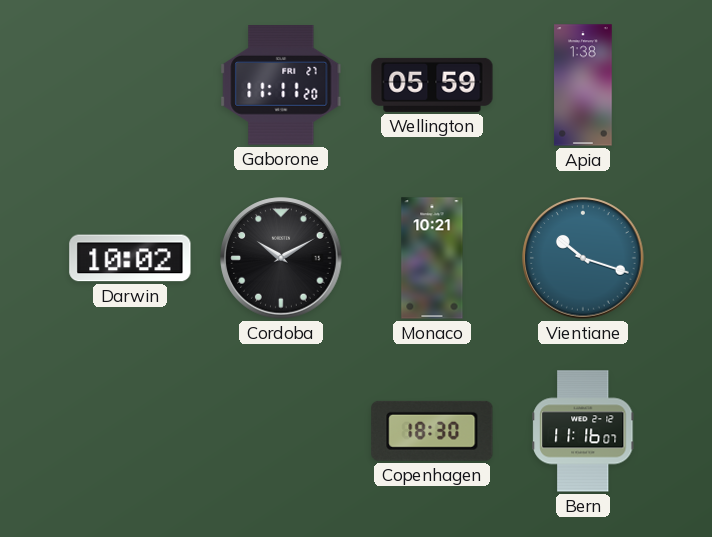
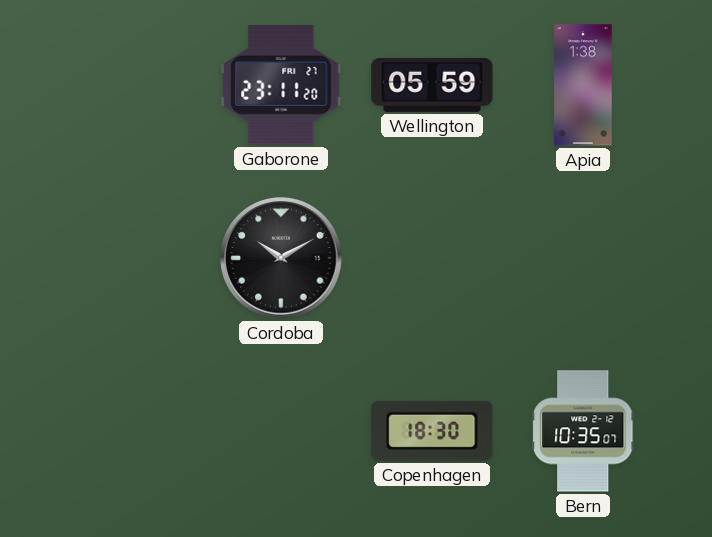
Gaborone: 11:11 -> 23:11
Darwin: 10:02 -> none
Monaco: 10:21 -> none
Vientiane: 10:18 -> none
Bern: 11:16 -> 10:35
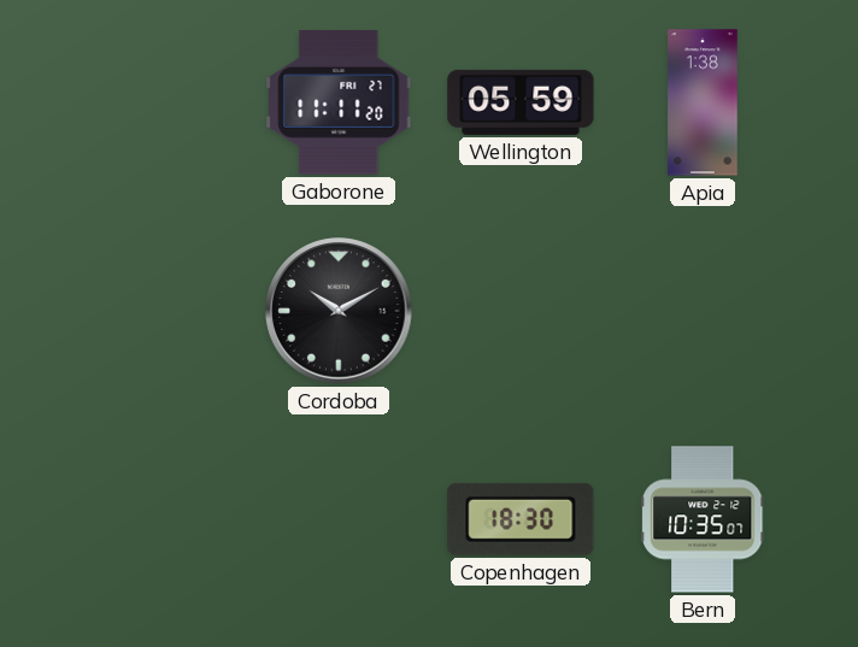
Gaborone: 23:11 -> 11:11
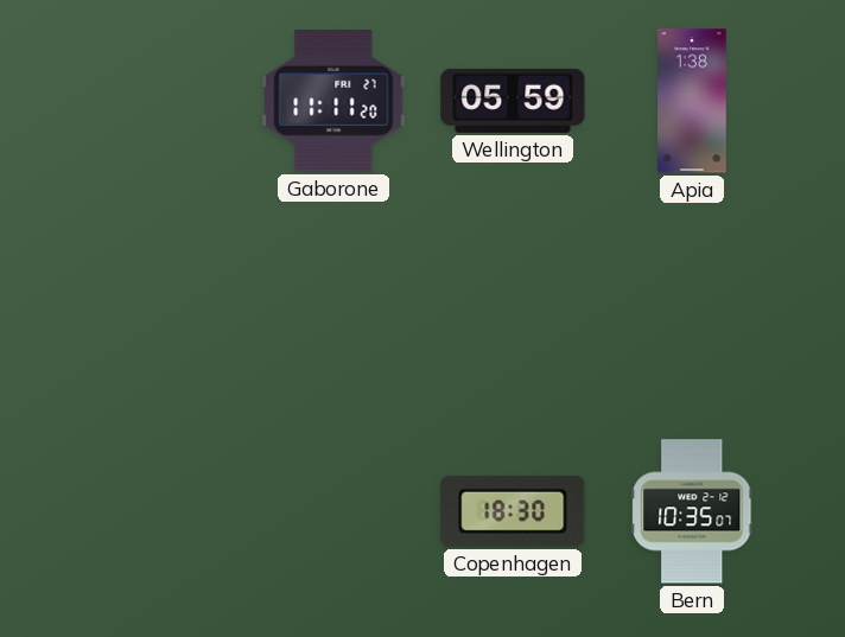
Cordoba: 10:10 -> none
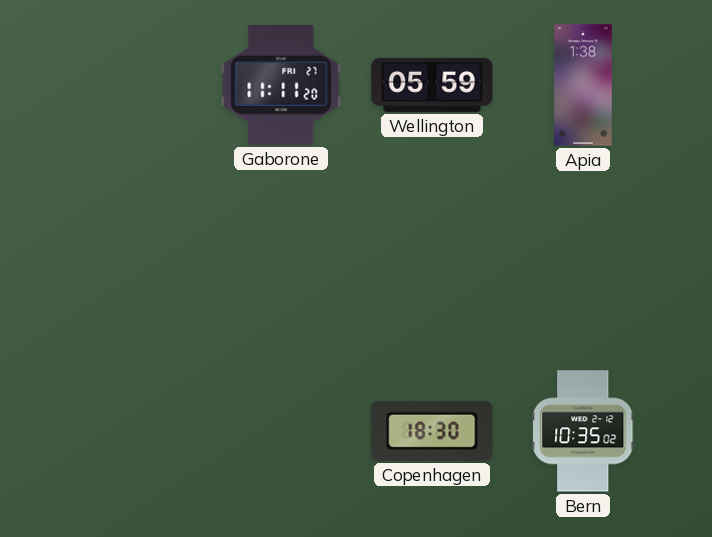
Bern: 10:35:07 -> 10:35:02
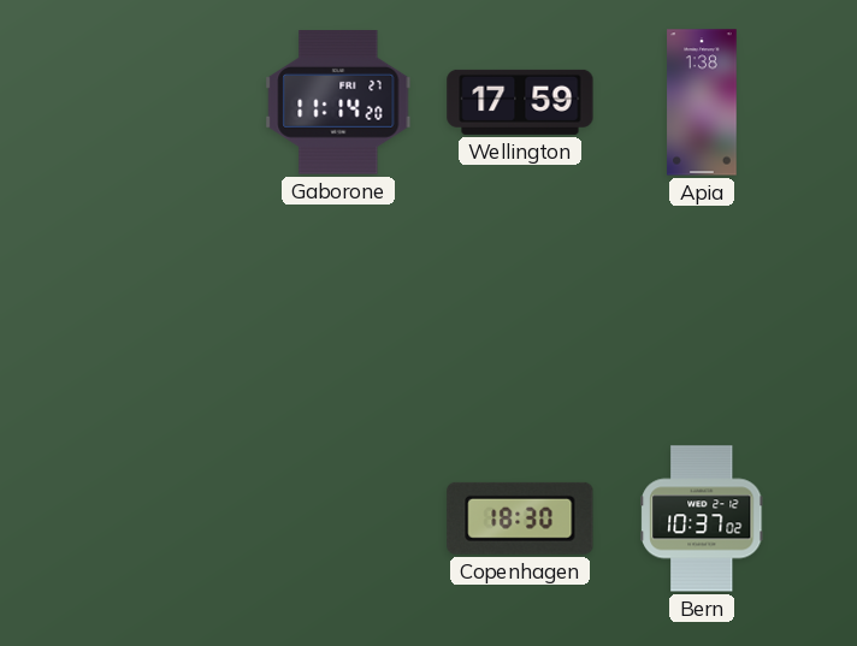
Gaborone: 11:11 -> 11:14
Wellington: 05:59 -> 17:59
Bern: 10:35 -> 10:37
